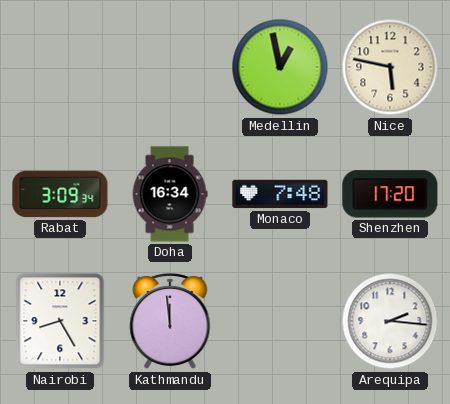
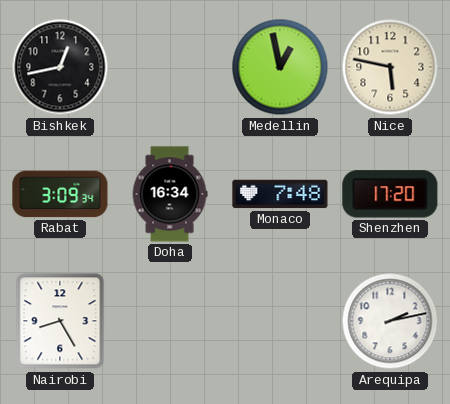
Bishkek: none -> 12:43
Kathmandu: 11:59 -> none
Arequipa: 2:16 -> 2:13
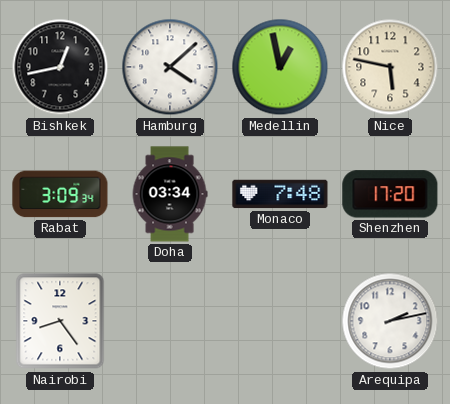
Hamburg: none -> 4:08
Doha: 16:34 -> 03:34
Nairobi: 8:25 -> 8:24
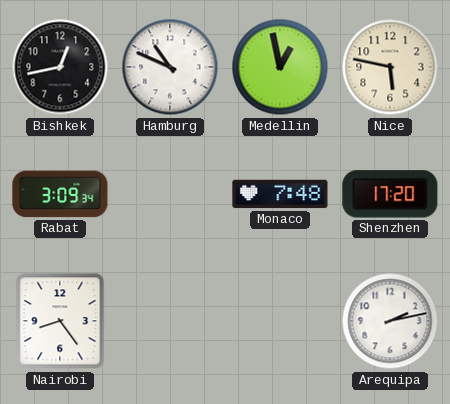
Hamburg: 4:08 -> 10:49
Doha: 03:34 -> none
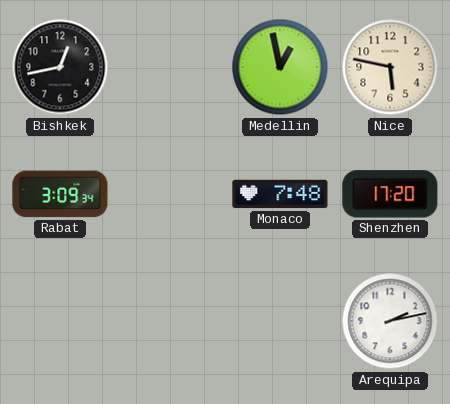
Hamburg: 10:49 -> none
Nairobi: 8:24 -> none
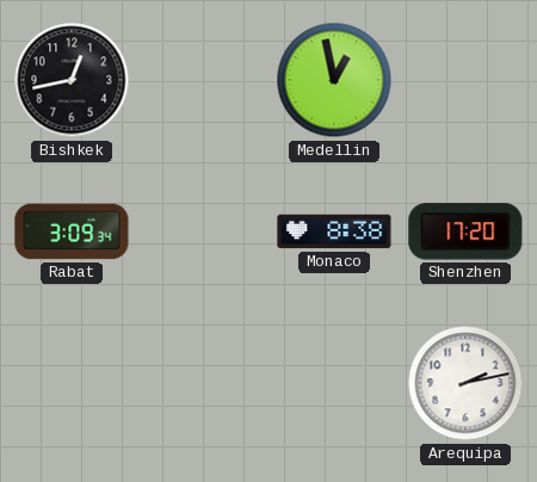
Nice: 5:47 -> none
Monaco: 7:48 -> 8:38
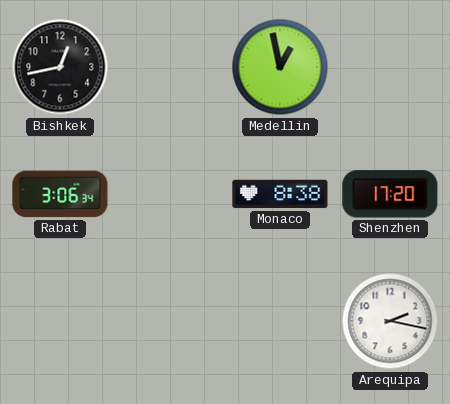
Rabat: 3:09 -> 3:06
Arequipa: 2:13 -> 2:17
